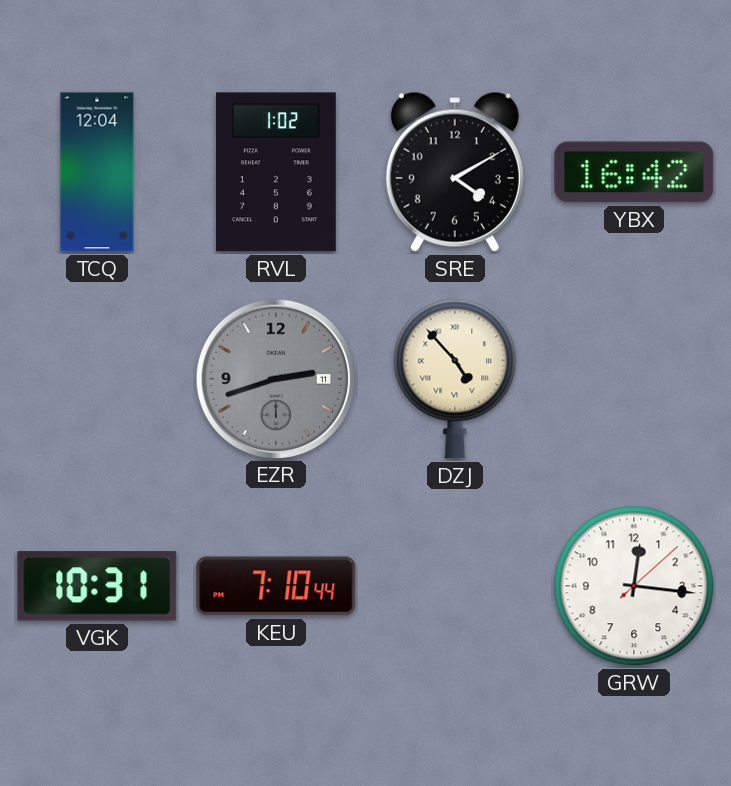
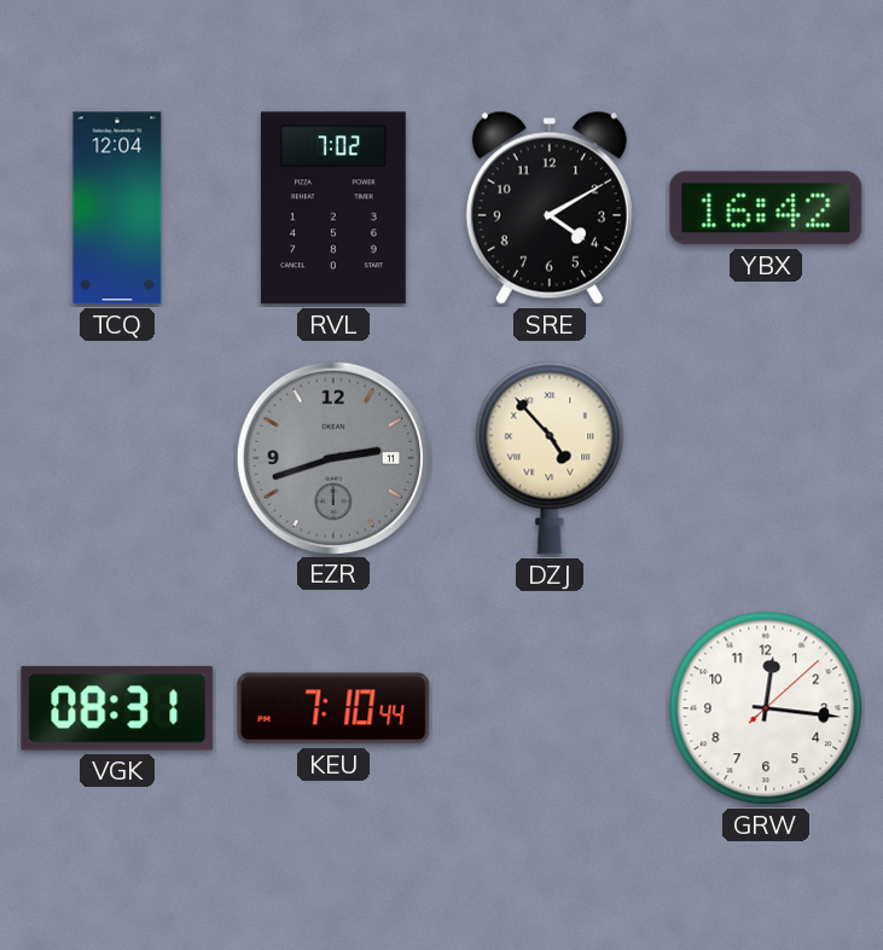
RVL: 1:02 -> 7:02
VGK: 10:31 -> 08:31
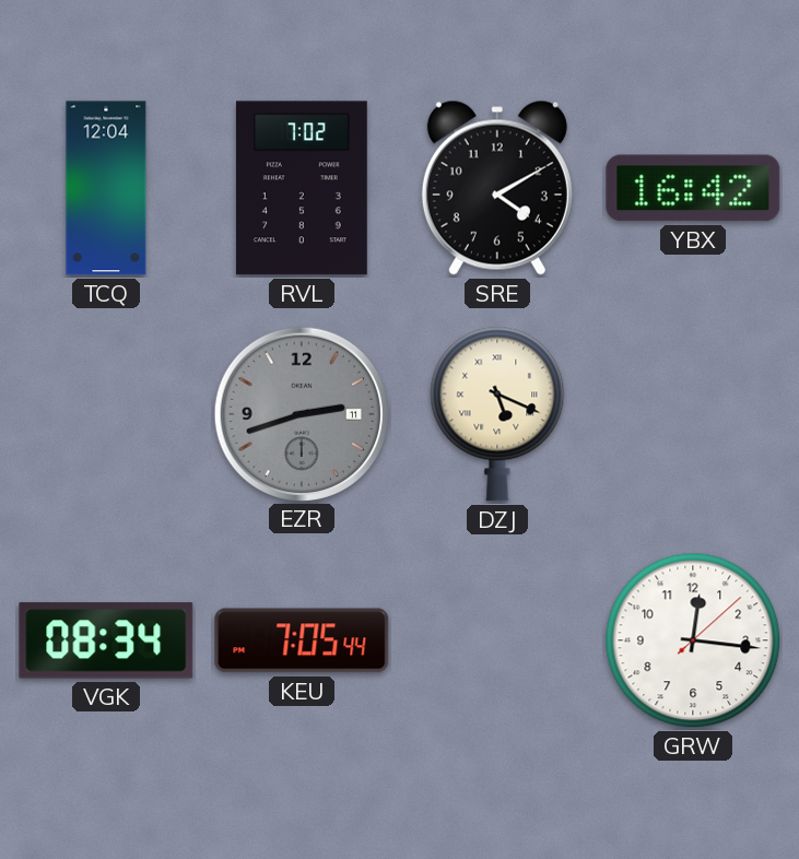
DZJ: 4:53 -> 5:19
VGK: 08:31 -> 08:34
KEU: 7:10 -> 7:05
